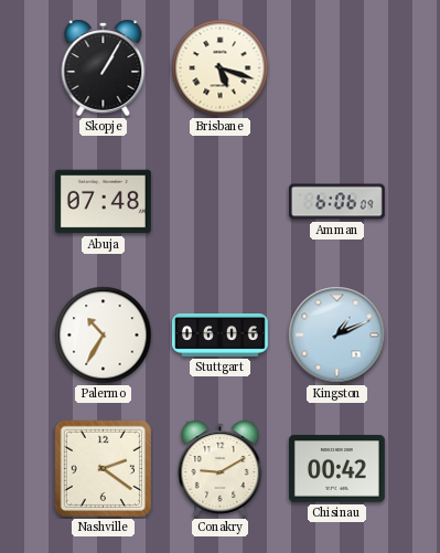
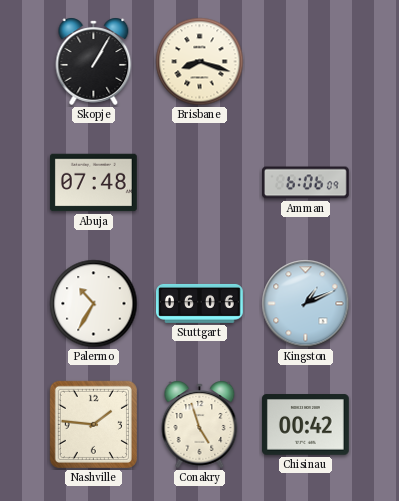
Brisbane: 5:18 -> 8:18
Nashville: 2:21 -> 1:46
Conakry: 9:10 -> 4:57
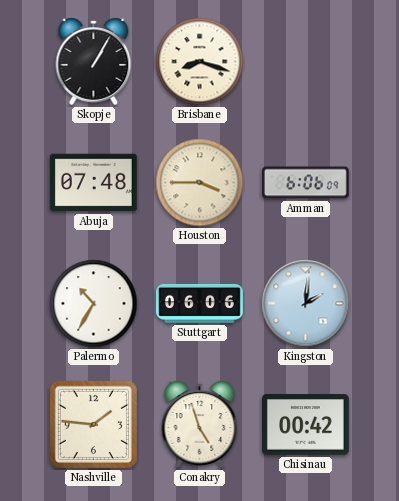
Houston: none -> 3:45
Kingston: 1:11 -> 2:01
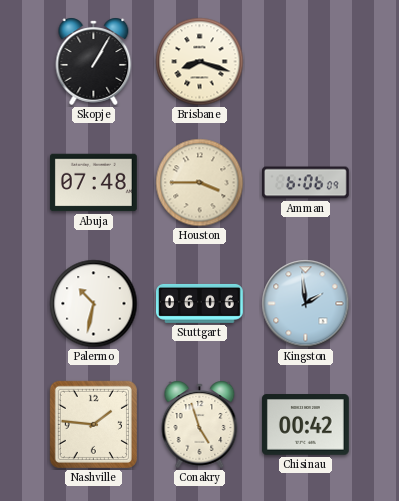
Palermo: 10:35 -> 10:32
Kingston: 2:01 -> 1:59
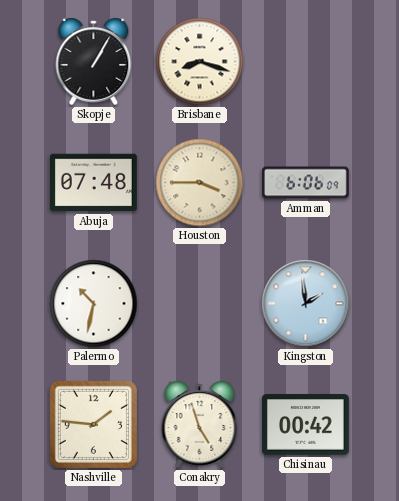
Stuttgart: 06:06 -> none
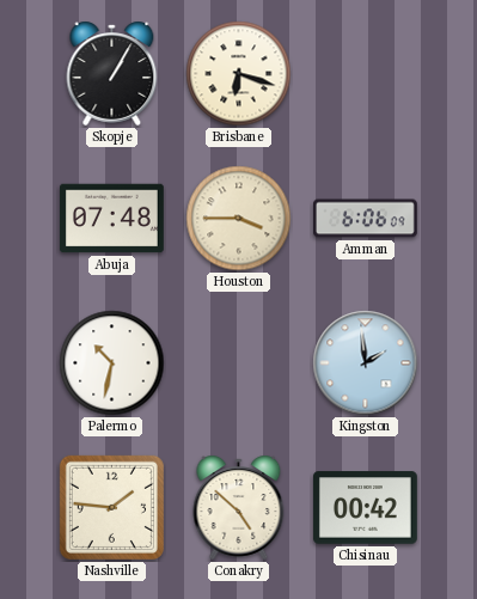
Brisbane: 8:18 -> 6:18
Conakry: 4:57 -> 4:52
